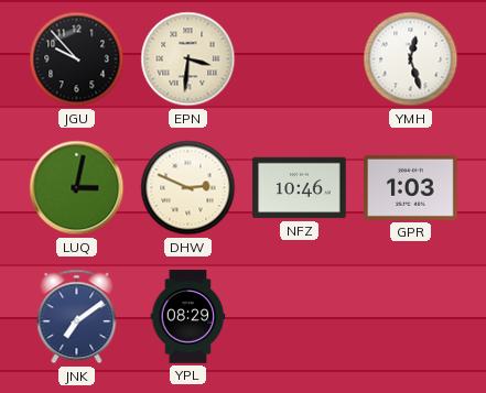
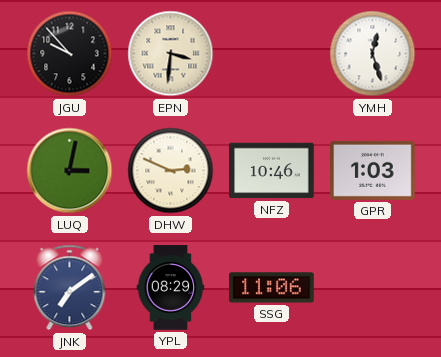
SSG: none -> 11:06
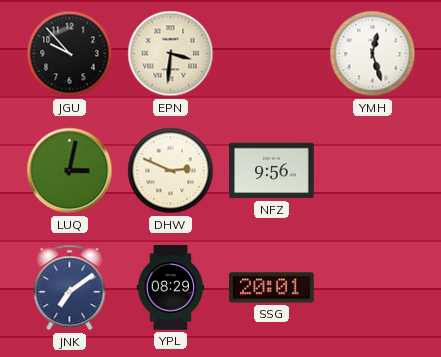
NFZ: 10:46 -> 9:56
GPR: 1:03 -> none
SSG: 11:06 -> 20:01
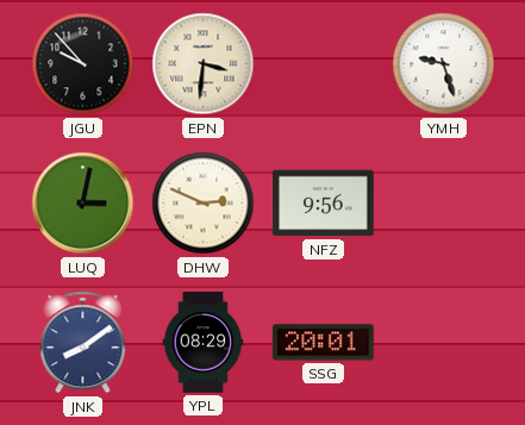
YMH: 12:27 -> 9:27
JNK: 7:09 -> 8:09
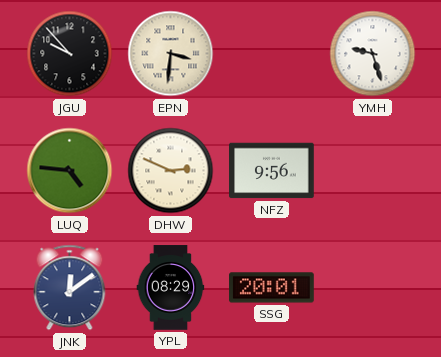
LUQ: 3:02 -> 4:46
JNK: 8:09 -> 12:09
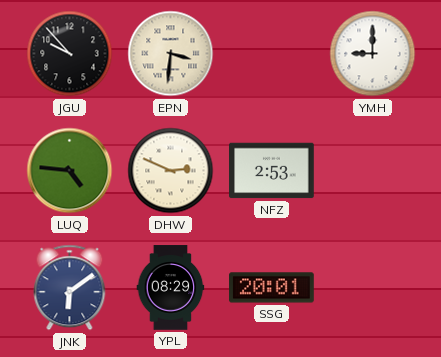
YMH: 9:27 -> 9:00
NFZ: 9:56 -> 2:53
JNK: 12:09 -> 6:09
